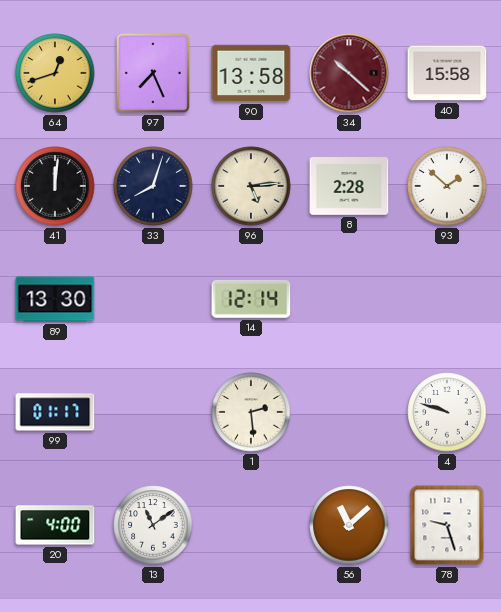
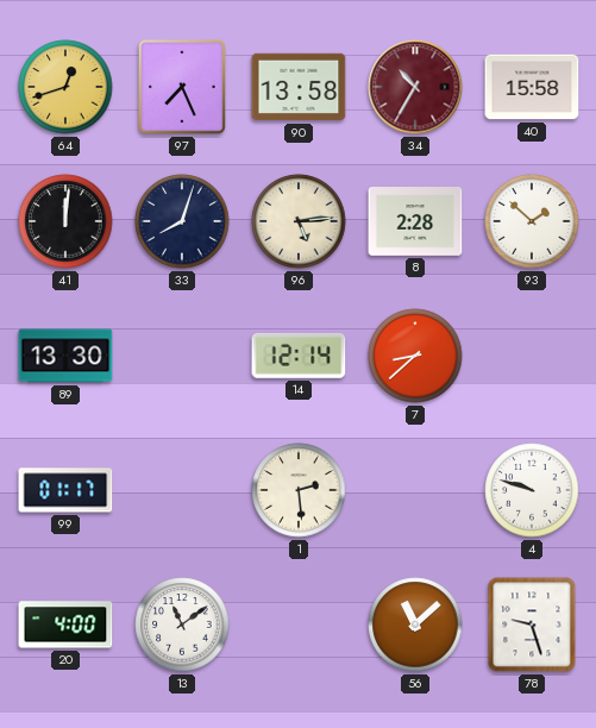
34: 10:22 -> 10:35
7: none -> 8:38
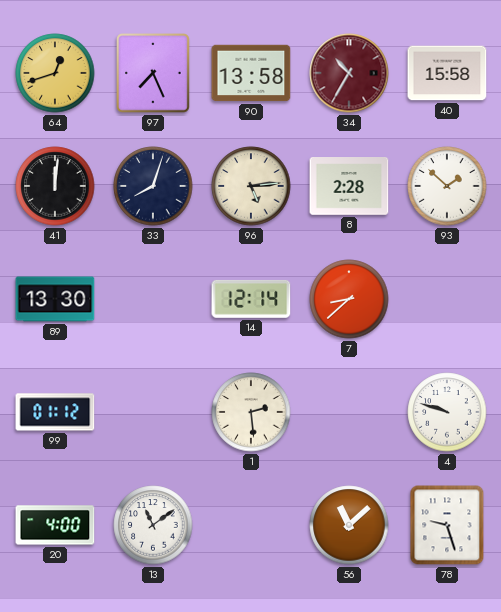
99: 01:17 -> 01:12
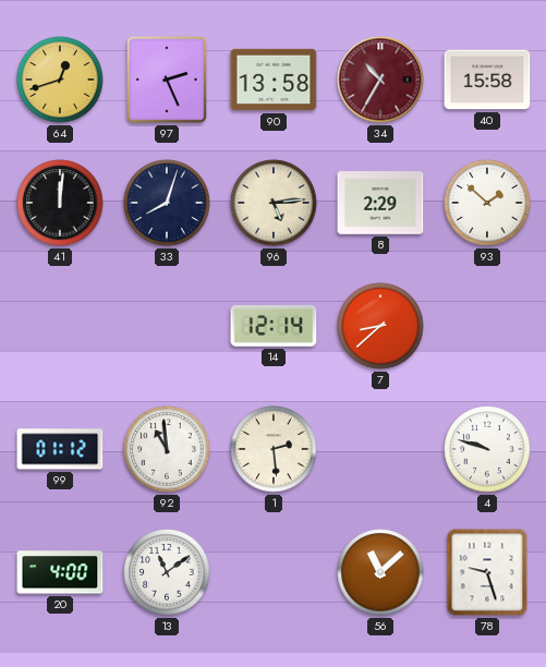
97: 7:26 -> 2:26
8: 2:28 -> 2:29
89: 13:30 -> none
92: none -> 10:59
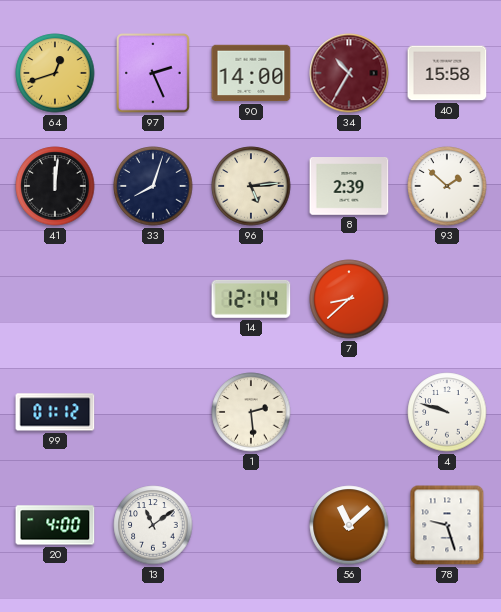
90: 13:58 -> 14:00
8: 2:29 -> 2:39
92: 10:59 -> none
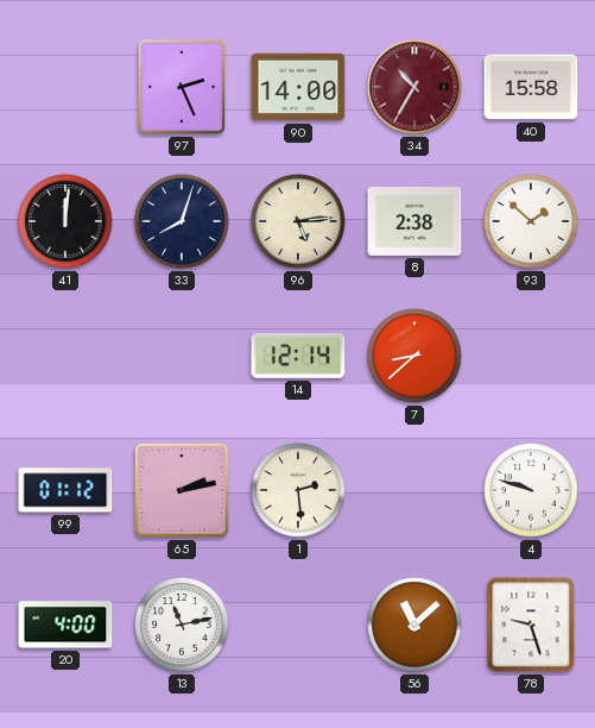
64: 12:42 -> none
8: 2:39 -> 2:38
65: none -> 2:13
13: 11:09 -> 11:13
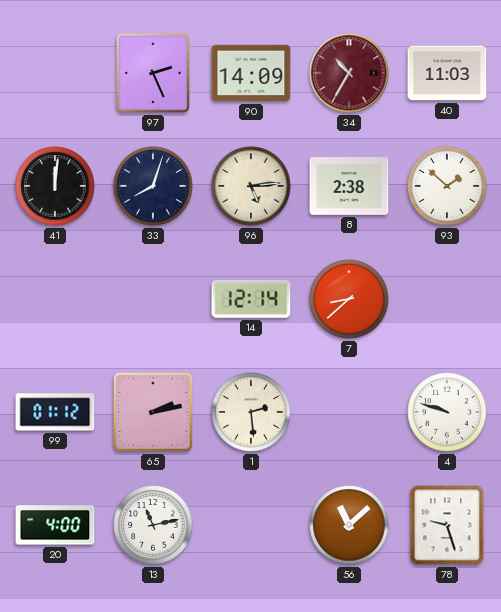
90: 14:00 -> 14:09
40: 15:58 -> 11:03
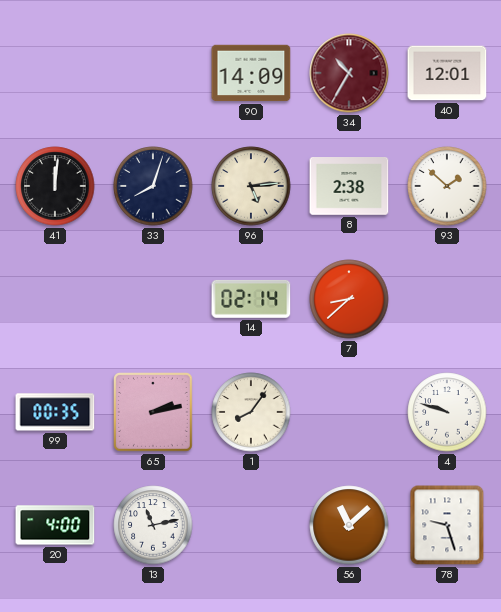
97: 2:26 -> none
40: 11:03 -> 12:01
14: 12:14 -> 02:14
99: 01:12 -> 00:35
1: 2:29 -> 8:06
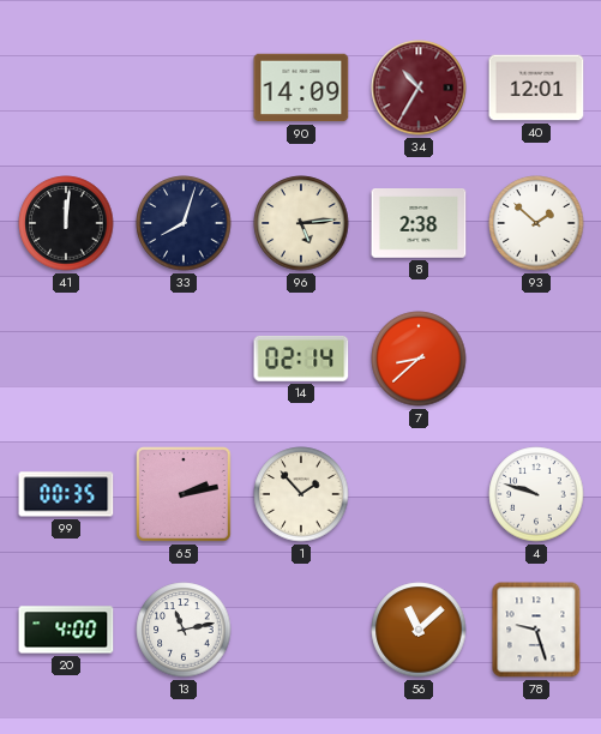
1: 8:06 -> 1:53
